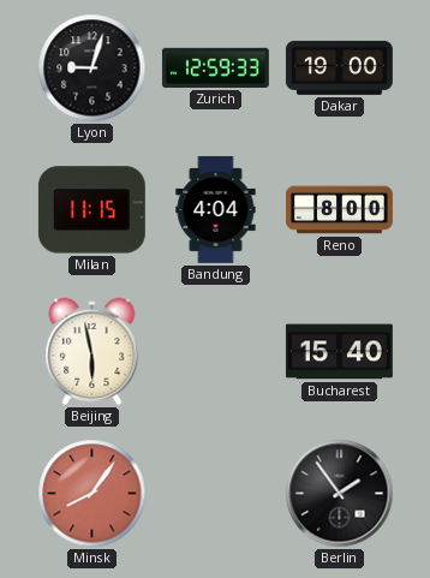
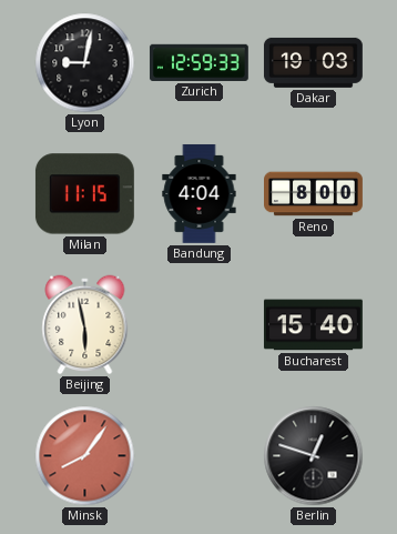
Lyon: 9:03 -> 9:02
Dakar: 19:00 -> 19:03
Berlin: 1:54 -> 12:48
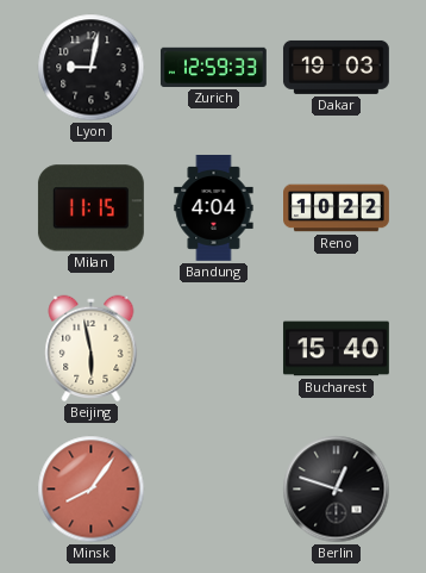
Reno: 8:00 -> 10:22
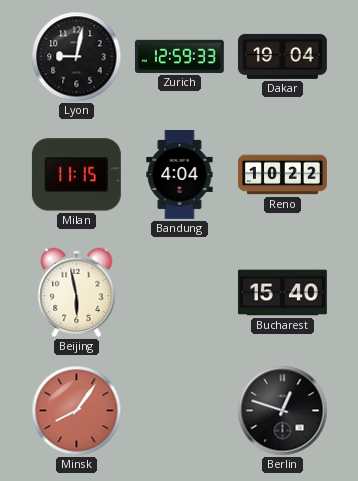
Dakar: 19:03 -> 19:04
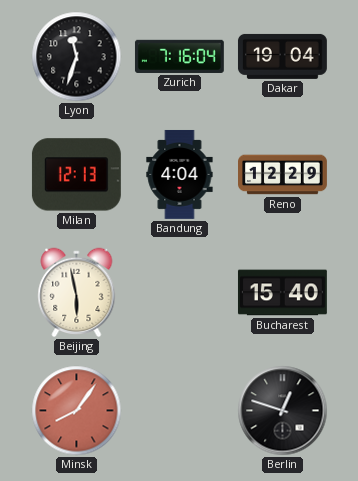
Lyon: 9:02 -> 11:33
Zurich: 12:59 -> 7:16
Milan: 11:15 -> 12:13
Reno: 10:22 -> 12:29
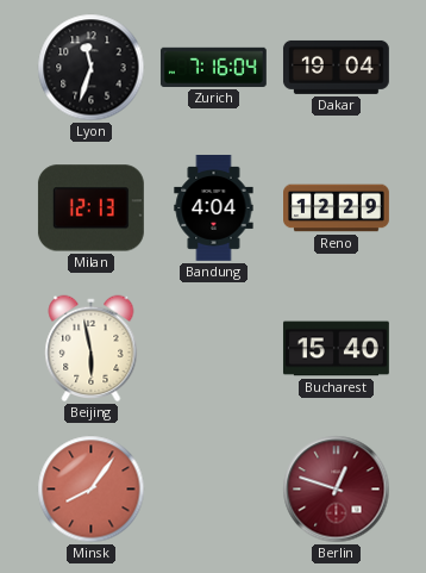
Berlin dial: black -> burgundy
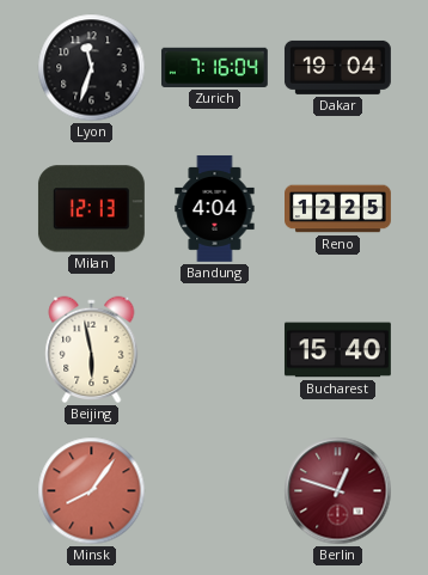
Reno: 12:29 -> 12:25
